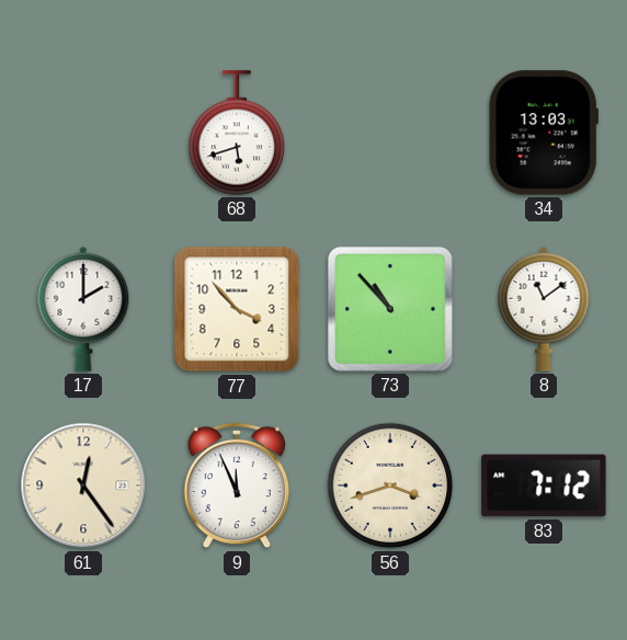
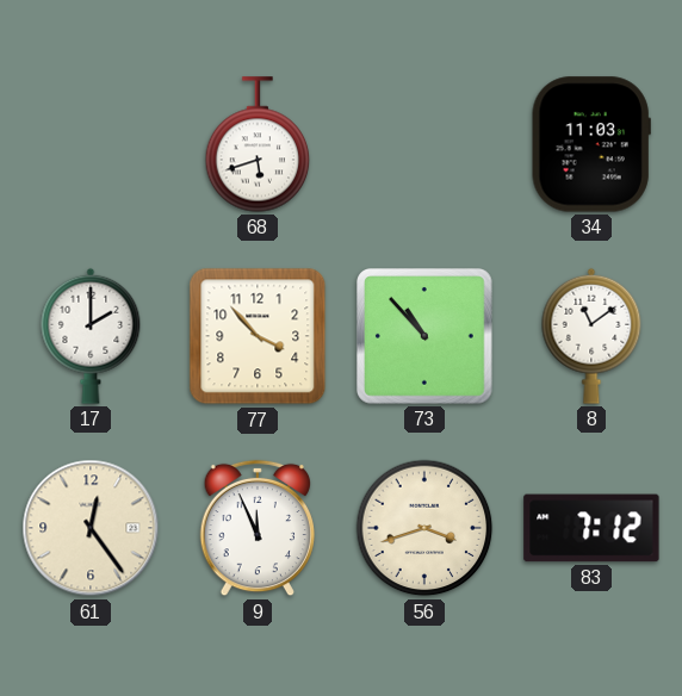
34: 13:03 -> 11:03
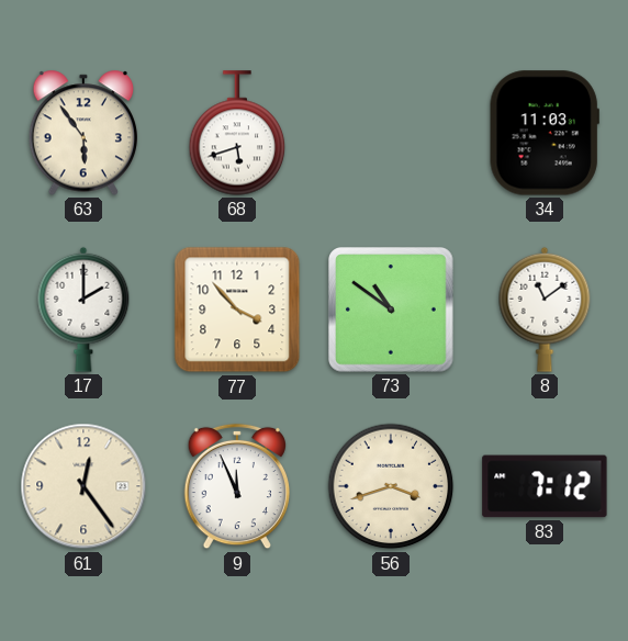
63: none -> 5:54
73: 10:53 -> 10:51
